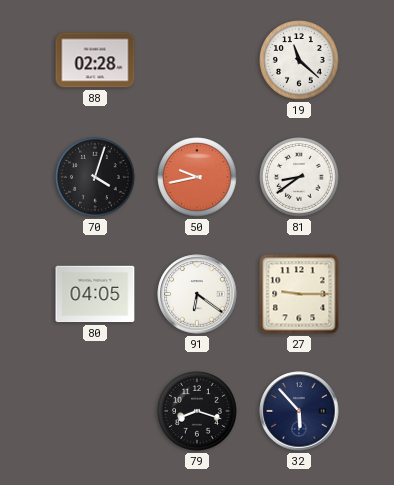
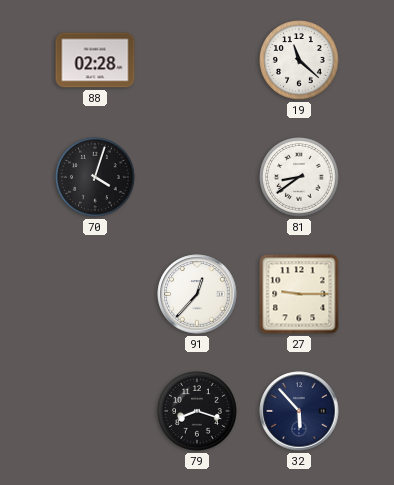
50: 9:43 -> none
80: 04:05 -> none
91: 6:21 -> 12:37
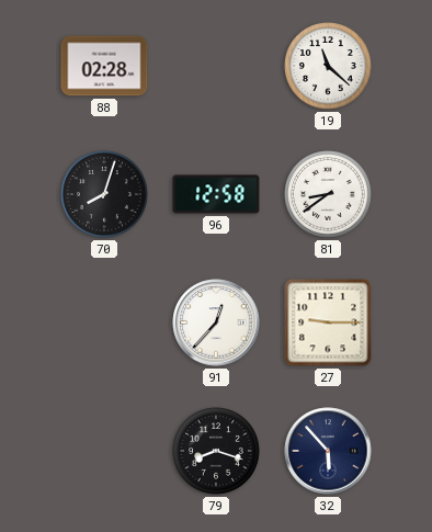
70: 4:03 -> 8:03
96: none -> 12:58
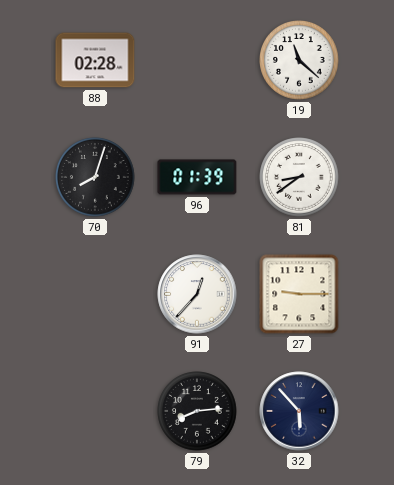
96: 12:58 -> 01:39
79: 8:18 -> 8:14
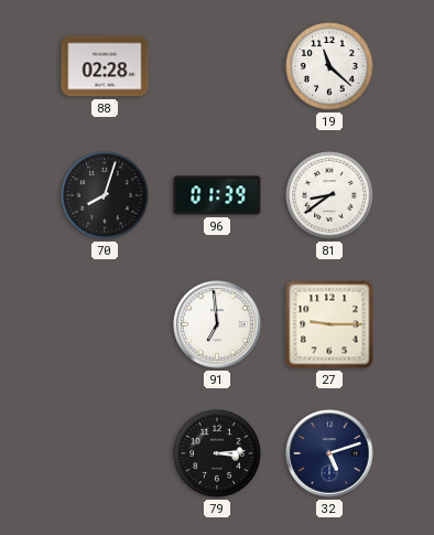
91: 12:37 -> 6:59
79: 8:14 -> 3:14
32: 5:53 -> 5:12
